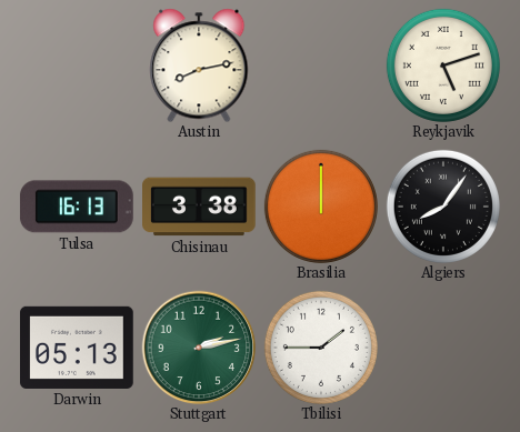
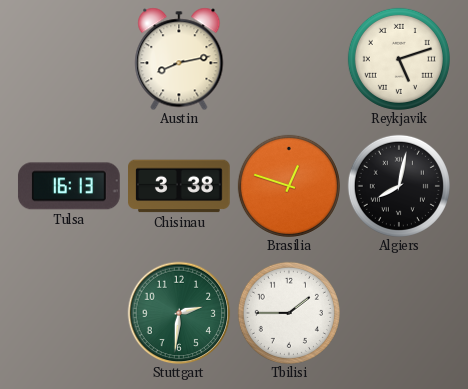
Brasilia: 12:00 -> 12:48
Algiers: 8:06 -> 8:02
Darwin: 05:13 -> none
Stuttgart: 2:13 -> 2:31
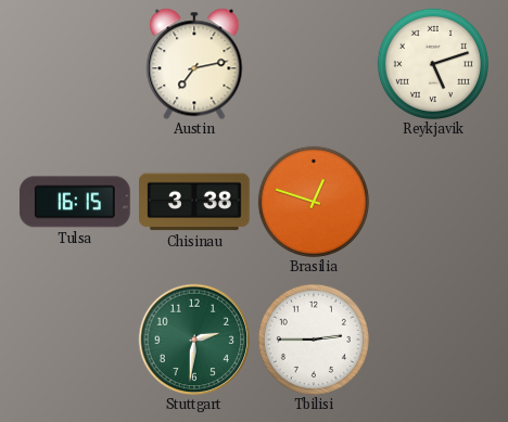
Austin: 8:13 -> 7:13
Tulsa: 16:13 -> 16:15
Algiers: 8:02 -> none
Tbilisi: 1:45 -> 2:45
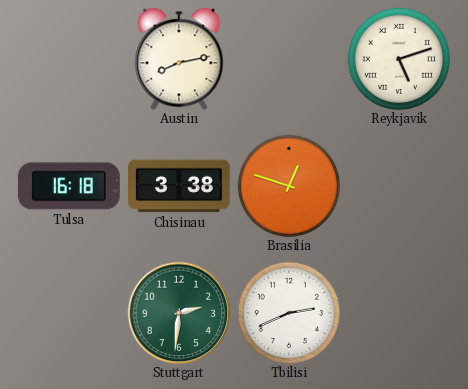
Austin: 7:13 -> 8:13
Tulsa: 16:15 -> 16:18
Tbilisi: 2:45 -> 2:41
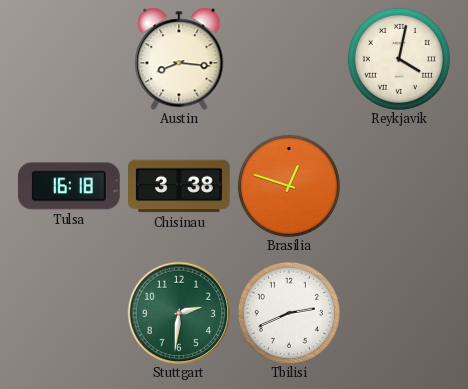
Austin: 8:13 -> 8:16
Reykjavik: 5:12 -> 4:02
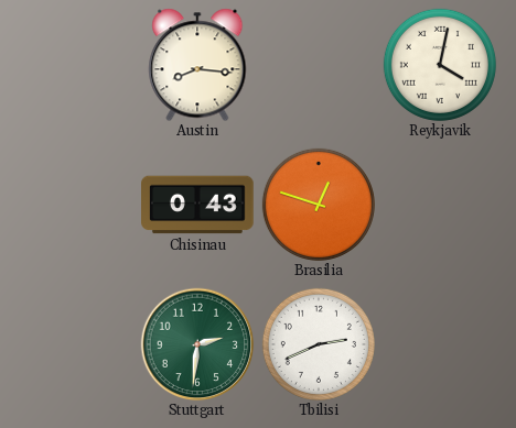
Tulsa: 16:18 -> none
Chisinau: 3:38 -> 0:43
